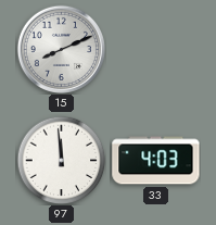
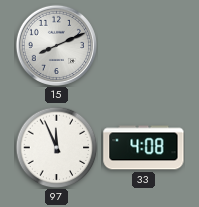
97: 11:59 -> 11:56
33: 4:03 -> 4:08
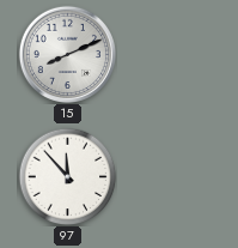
97: 11:56 -> 11:53
33: 4:08 -> none
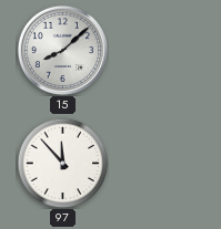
15: 8:11 -> 8:08
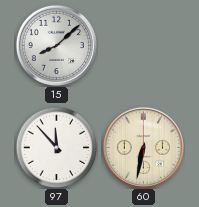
60: none -> 6:32
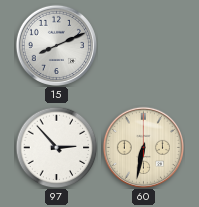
15: 8:08 -> 8:11
97: 11:53 -> 2:53
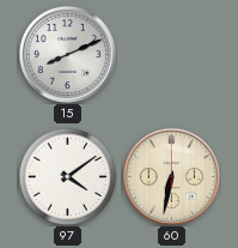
97: 2:53 -> 4:09
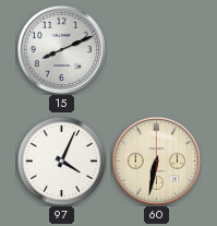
97: 4:09 -> 4:04
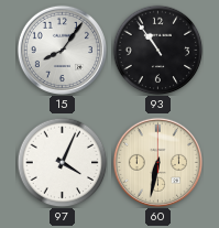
15: 8:11 -> 8:06
93: none -> 10:54
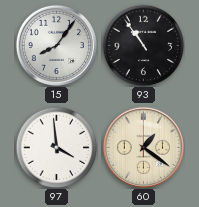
97: 4:04 -> 3:59
60: 6:32 -> 1:21
